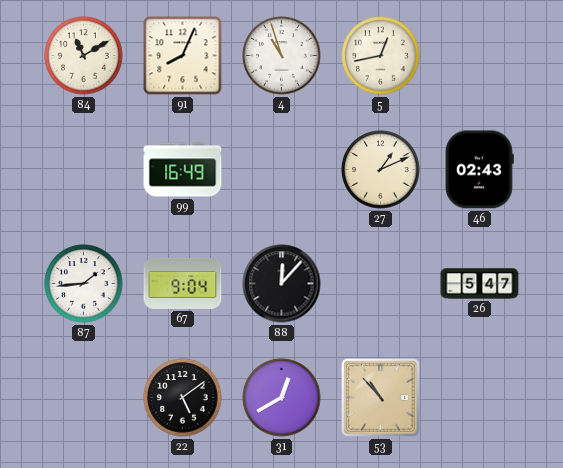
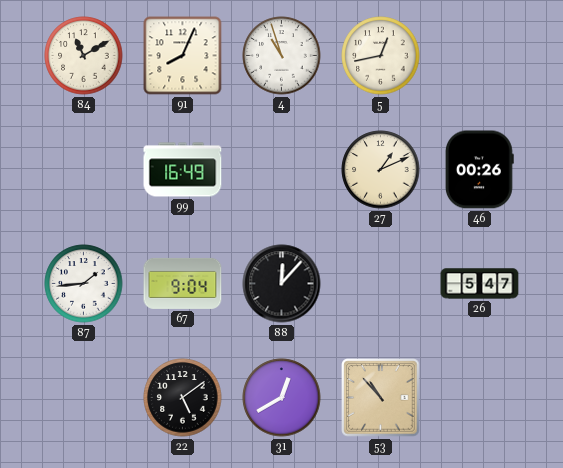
46: 02:43 -> 00:26
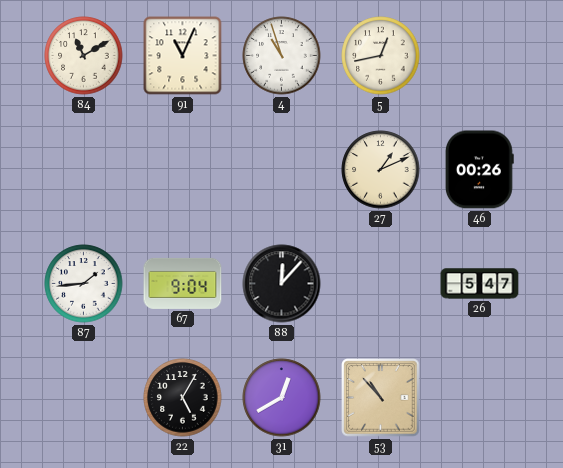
91: 8:04 -> 11:04
99: 16:49 -> none
22: 5:09 -> 5:05
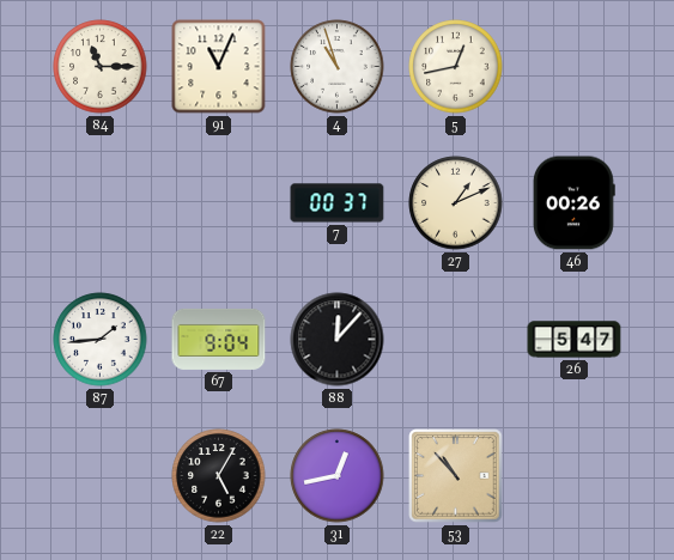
84: 11:10 -> 11:15
7: none -> 00:37
31: 12:40 -> 12:43
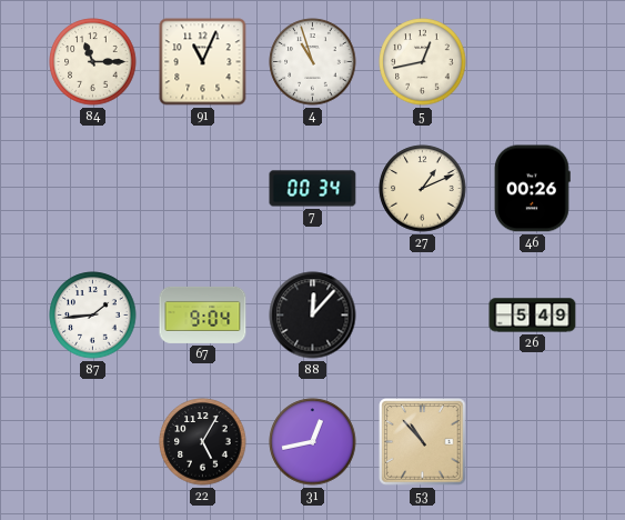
7: 00:37 -> 00:34
26: 5:47 -> 5:49
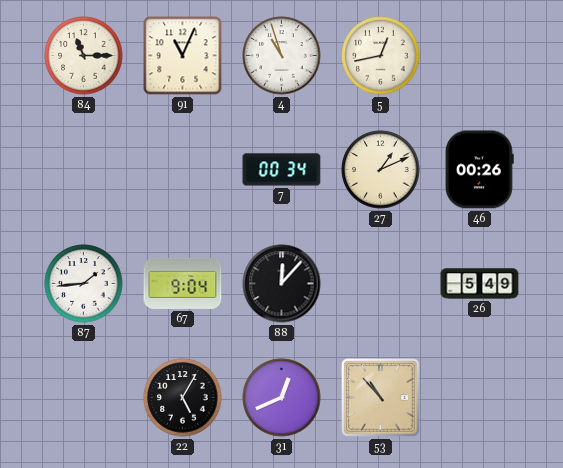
31: 12:43 -> 12:41
